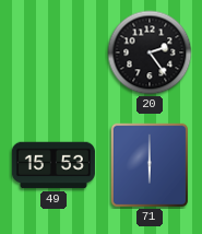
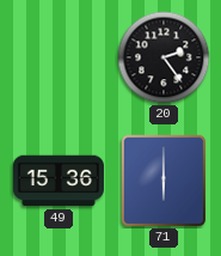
49: 15:53 -> 15:36
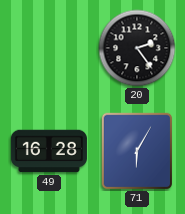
49: 15:36 -> 16:28
71: 6:00 -> 6:05
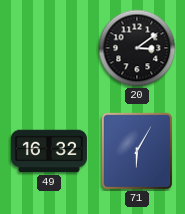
20: 2:24 -> 3:09
49: 16:28 -> 16:32
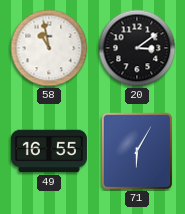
58: none -> 10:58
49: 16:32 -> 16:55
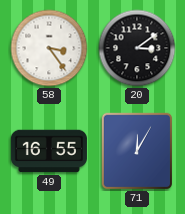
58: 10:58 -> 3:24
71: 6:05 -> 12:05
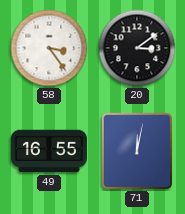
71: 12:05 -> 12:02
